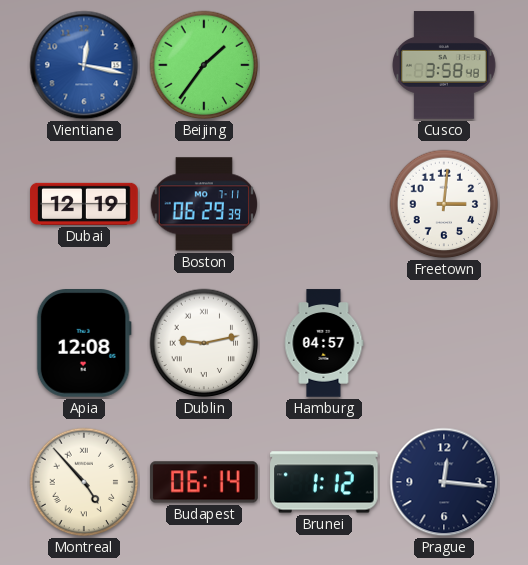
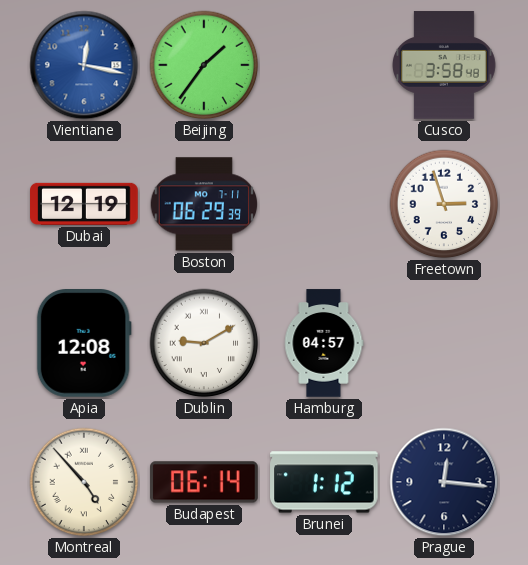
Freetown: 3:01 -> 2:57
Dublin: 9:13 -> 9:10
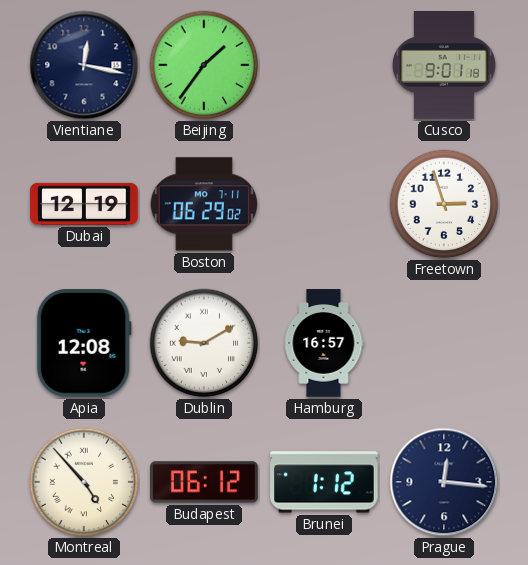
Vientiane dial: blue -> navy
Cusco: 3:58 -> 9:01
Boston: 06:29:39 -> 06:29:02
Hamburg: 04:57 -> 16:57
Budapest: 06:14 -> 06:12
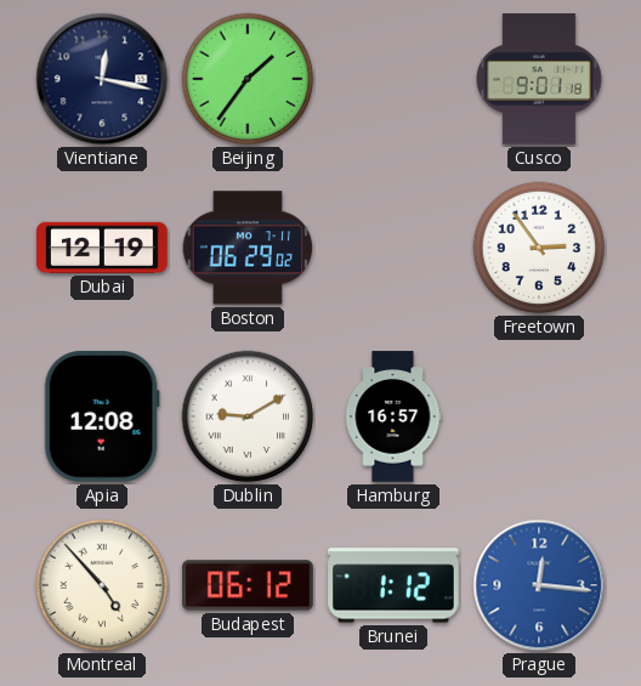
Freetown: 2:57 -> 2:54
Prague dial: navy -> blue
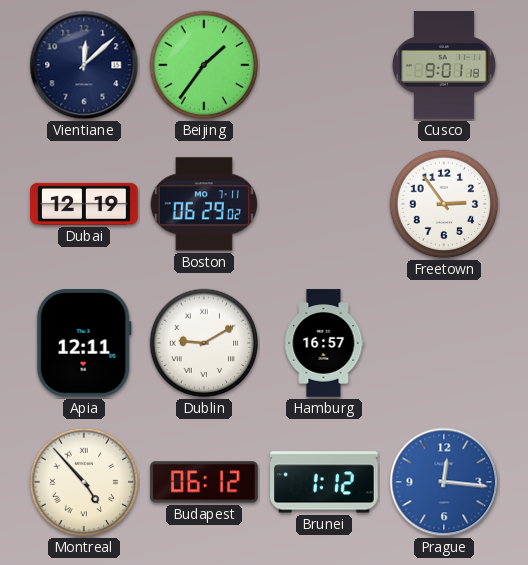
Vientiane: 12:17 -> 12:08
Apia: 12:08 -> 12:11
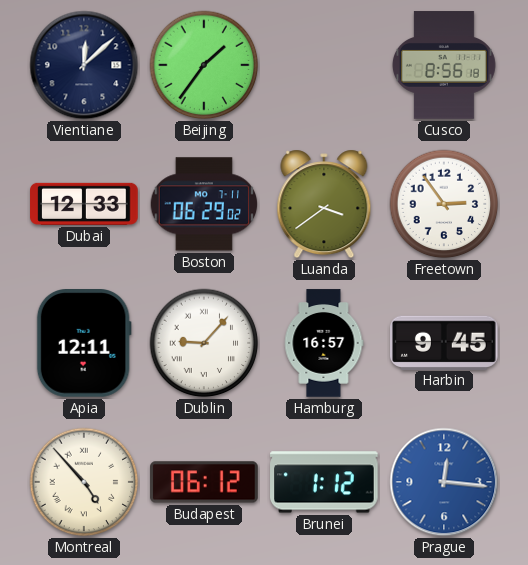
Cusco: 9:01 -> 8:56
Dubai: 12:19 -> 12:33
Luanda: none -> 3:39
Dublin: 9:10 -> 9:07
Harbin: none -> 9:45
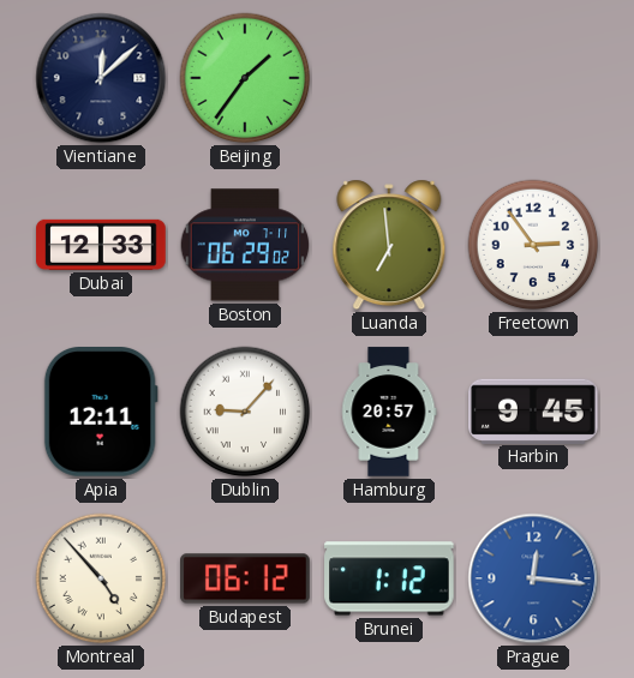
Cusco: 8:56 -> none
Luanda: 3:39 -> 6:59
Hamburg: 16:57 -> 20:57
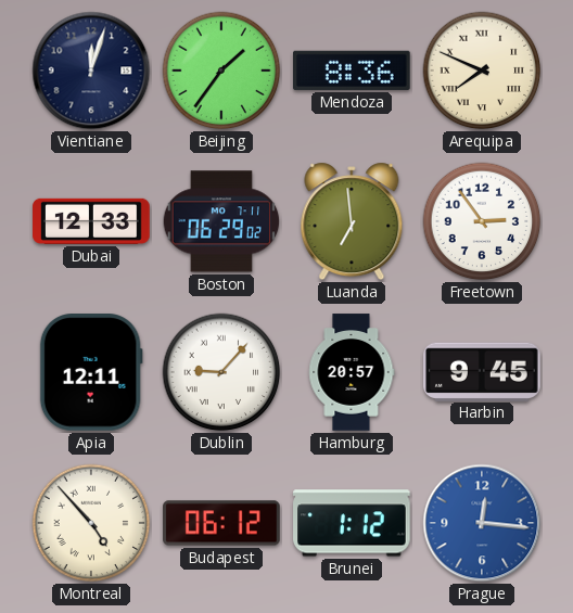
Vientiane: 12:08 -> 12:03
Mendoza: none -> 8:36
Arequipa: none -> 7:49
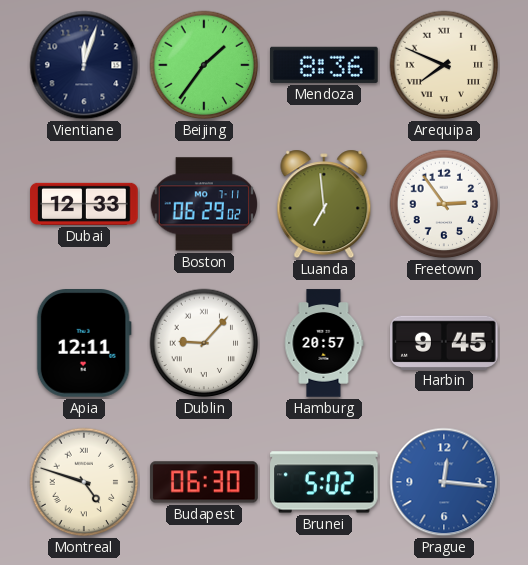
Montreal: 4:53 -> 4:48
Budapest: 06:12 -> 06:30
Brunei: 1:12 -> 5:02
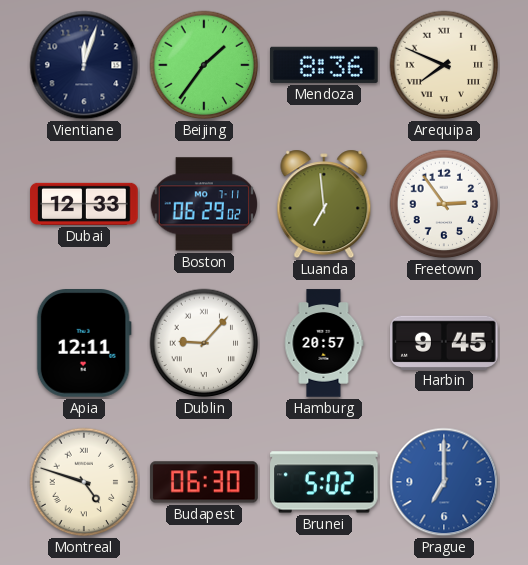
Prague: 12:16 -> 7:00
